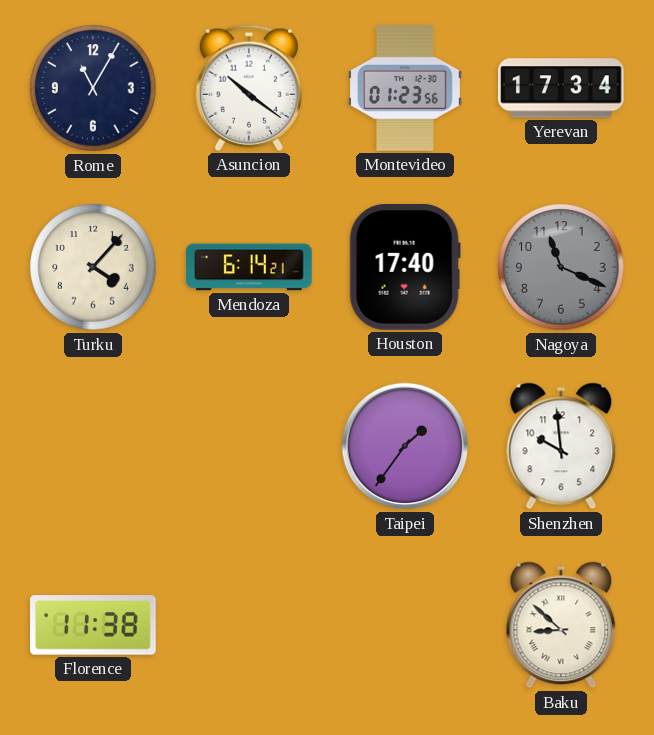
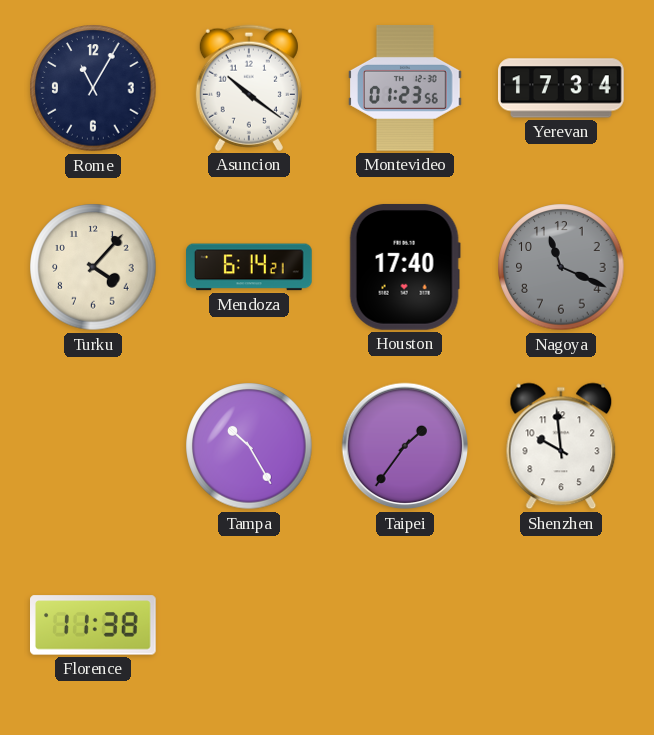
Tampa: none -> 10:25
Baku: 8:52 -> none
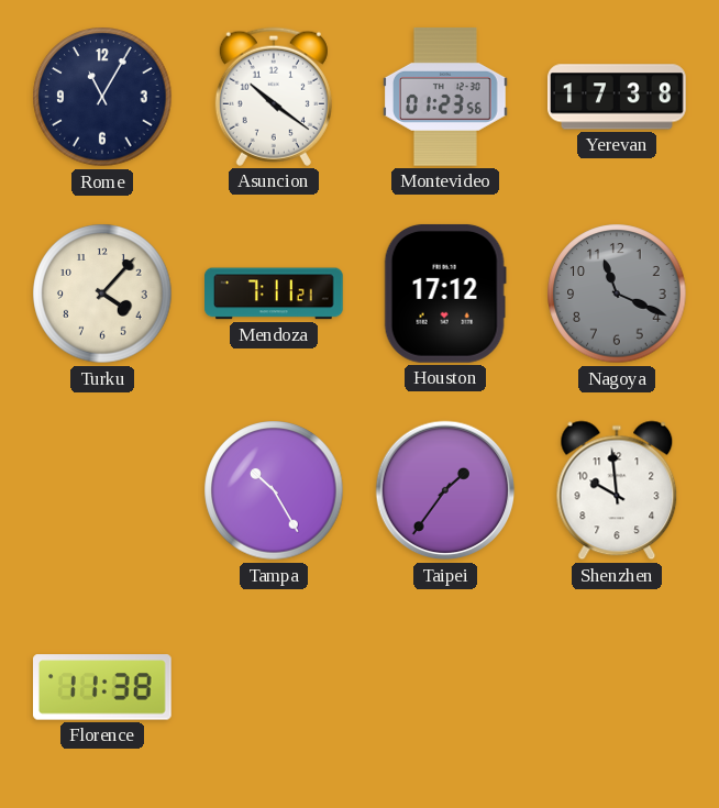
Yerevan: 17:34 -> 17:38
Mendoza: 6:14 -> 7:11
Houston: 17:40 -> 17:12
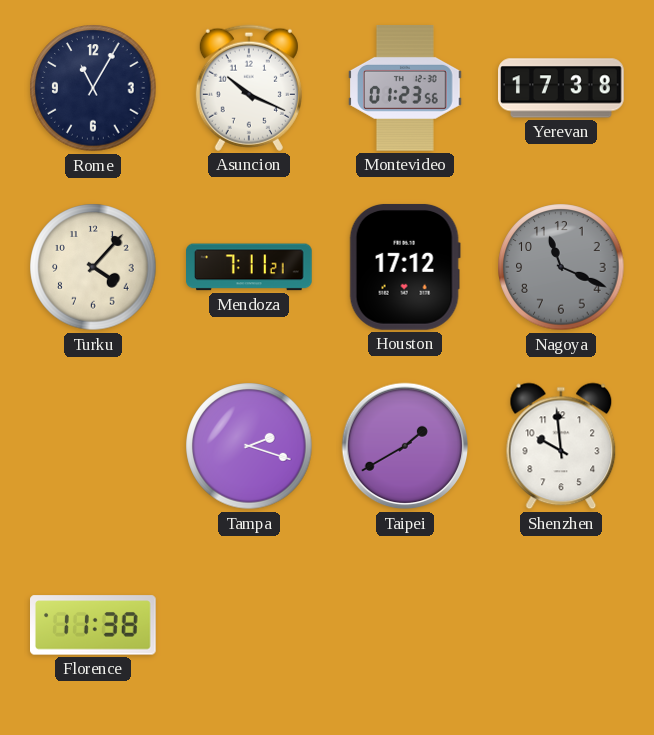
Asuncion: 10:21 -> 10:19
Tampa: 10:25 -> 2:18
Taipei: 1:36 -> 1:40
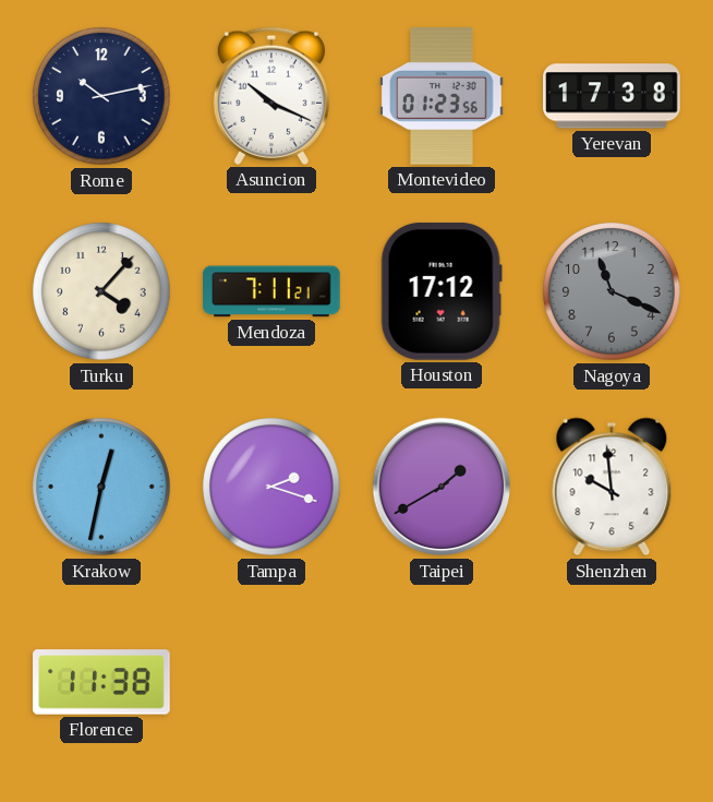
Rome: 11:05 -> 10:13
Krakow: none -> 12:32
